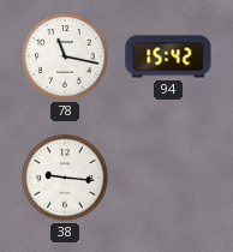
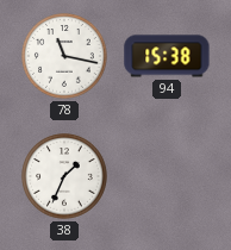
94: 15:42 -> 15:38
38: 9:16 -> 1:34
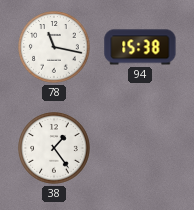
38: 1:34 -> 1:24
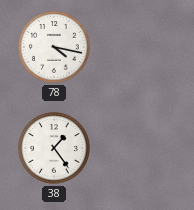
78: 11:17 -> 4:17
94: 15:38 -> none
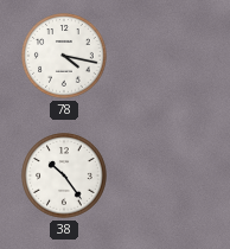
38: 1:24 -> 10:24
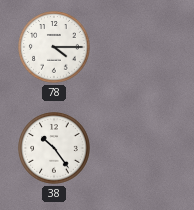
78: 4:17 -> 4:15
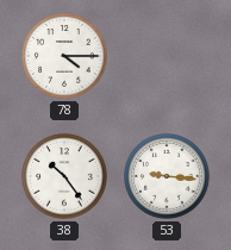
53: none -> 9:16
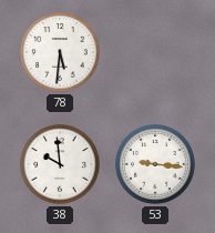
78: 4:15 -> 5:31
38: 10:24 -> 9:59
